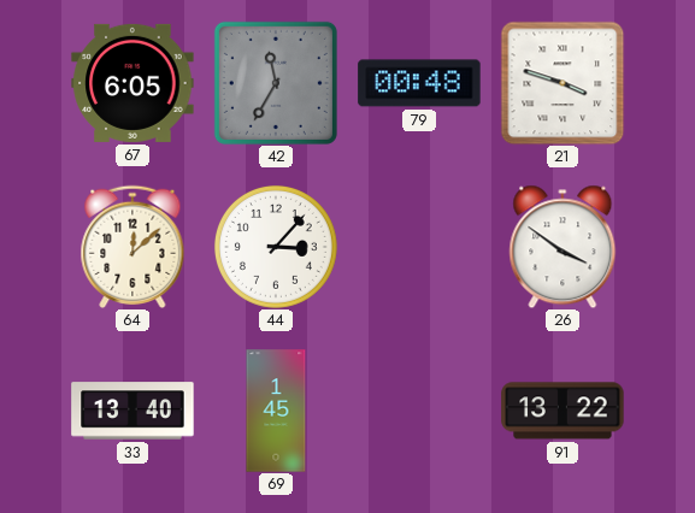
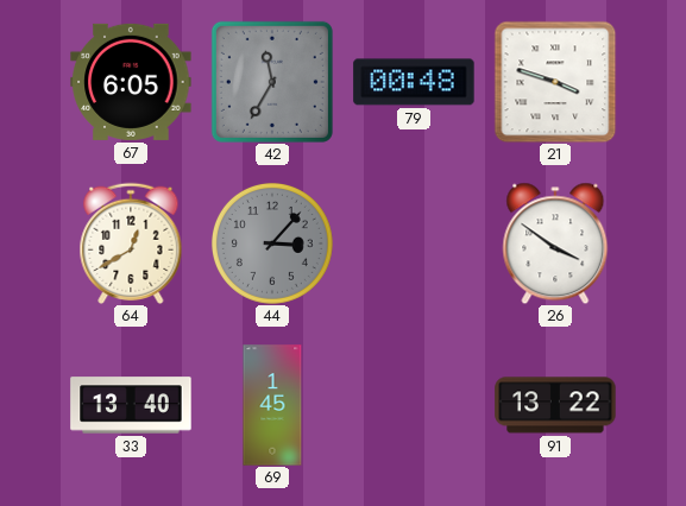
64: 12:08 -> 12:40
44 dial: white -> grey
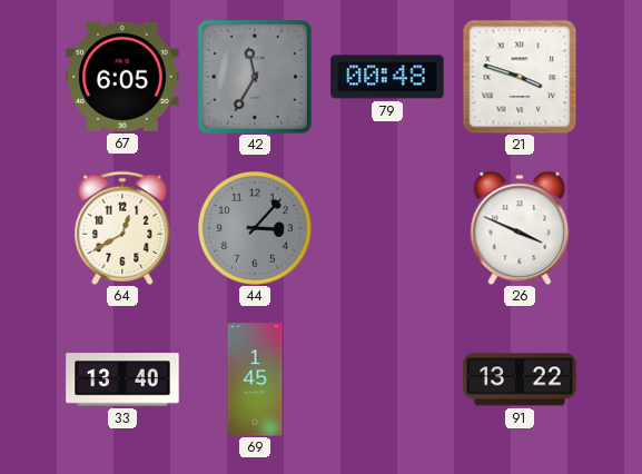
26: 3:51 -> 3:49
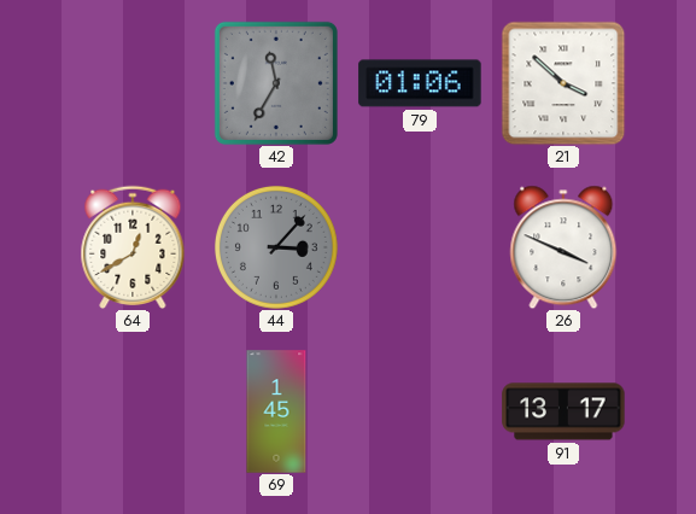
67: 6:05 -> none
79: 00:48 -> 01:06
21: 3:48 -> 3:52
33: 13:40 -> none
91: 13:22 -> 13:17
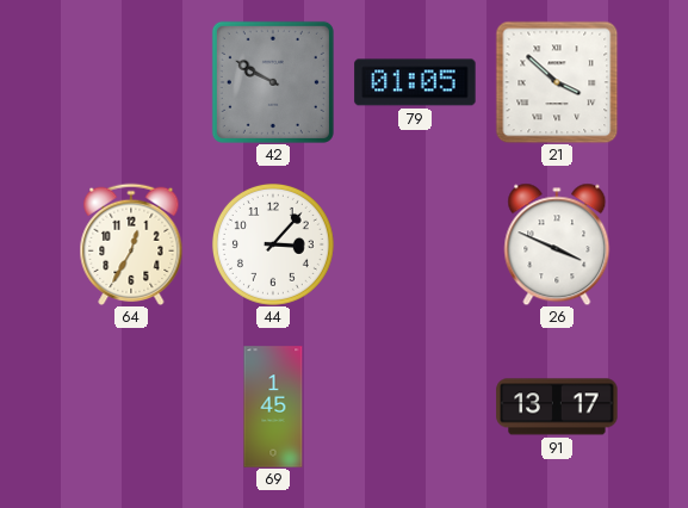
42: 11:35 -> 9:50
79: 01:06 -> 01:05
64: 12:40 -> 12:35
44 dial: grey -> white
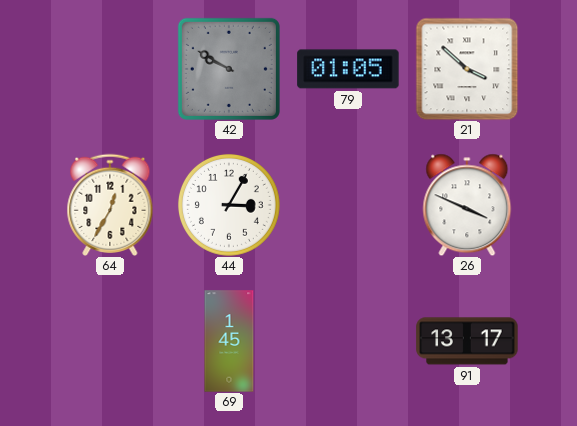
44: 3:07 -> 3:05
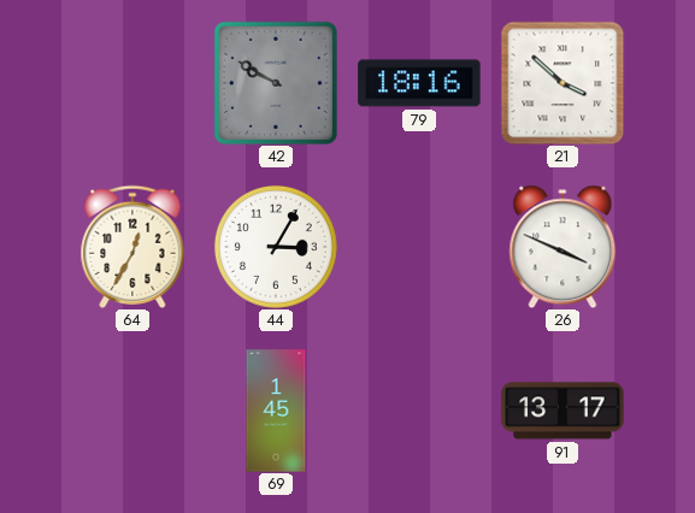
79: 01:05 -> 18:16
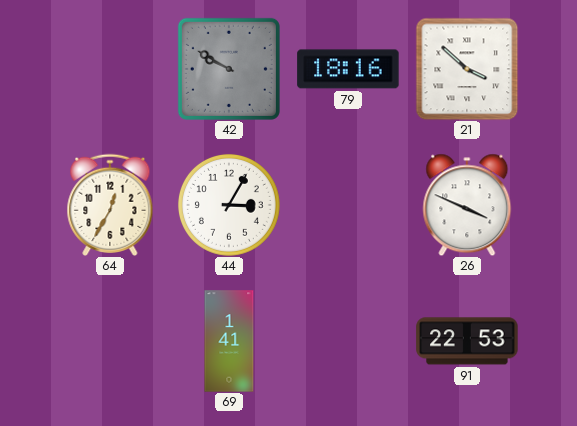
69: 1:45 -> 1:41
91: 13:17 -> 22:53
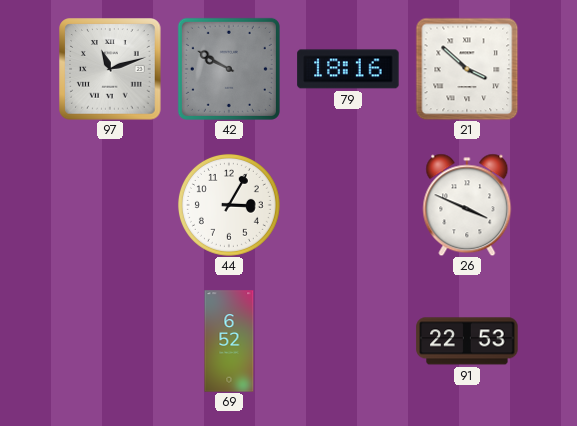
97: none -> 11:12
64: 12:35 -> none
69: 1:41 -> 6:52
